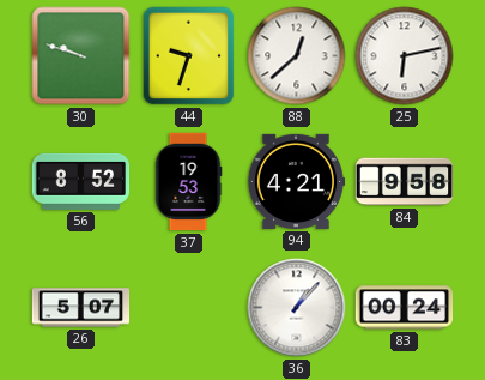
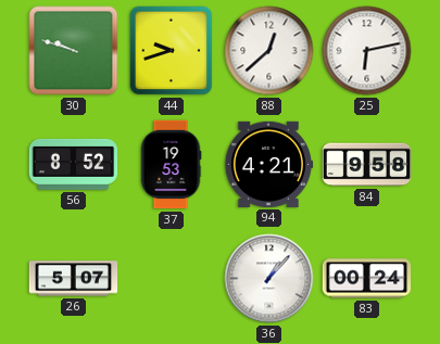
44: 9:33 -> 9:42
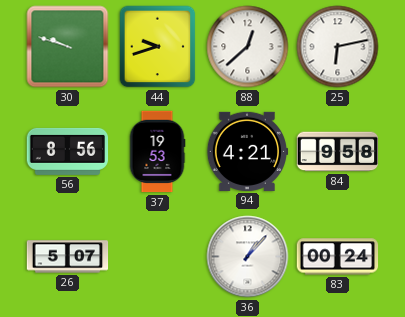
56: 8:52 -> 8:56
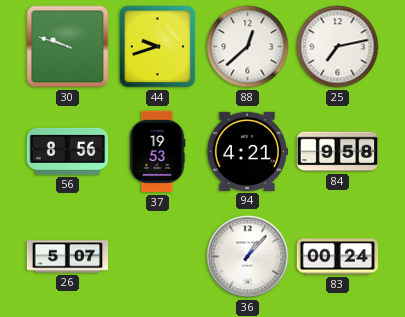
25: 6:13 -> 7:13
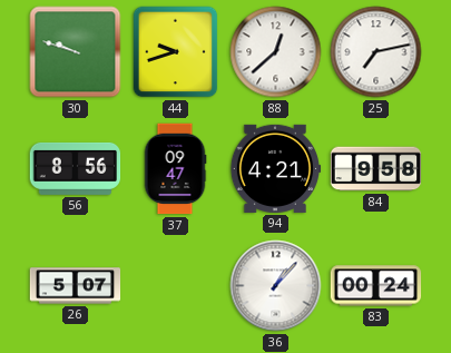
37: 19:53 -> 09:47
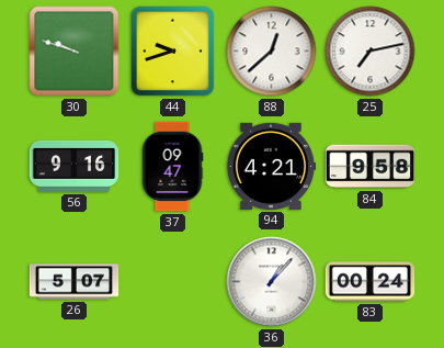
56: 8:56 -> 9:16
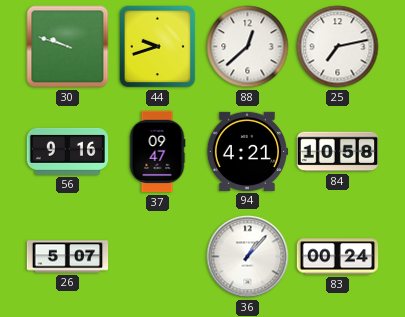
84: 9:58 -> 10:58
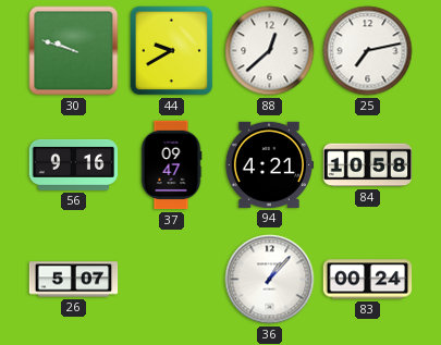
44: 9:42 -> 9:40
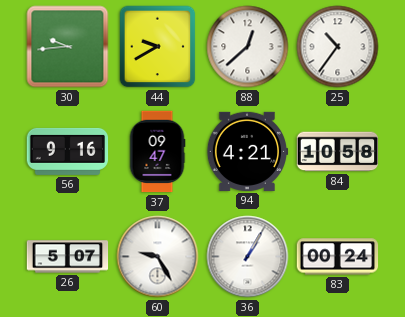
30: 9:48 -> 9:44
25: 7:13 -> 10:36
60: none -> 9:25
36: 1:07 -> 1:05
